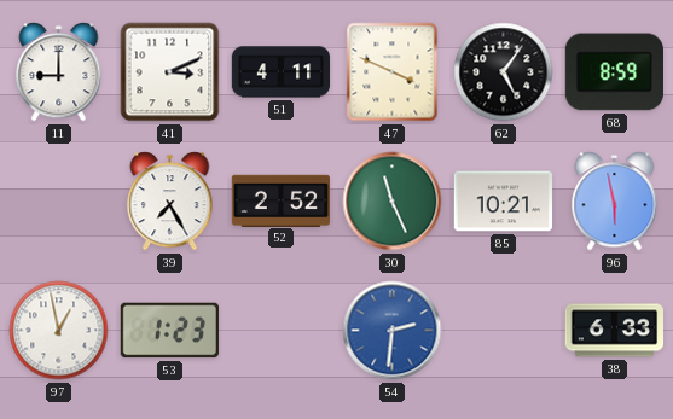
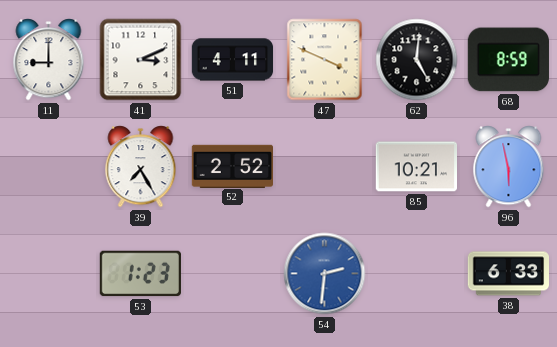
62: 5:06 -> 5:01
30: 11:26 -> none
97: 12:58 -> none
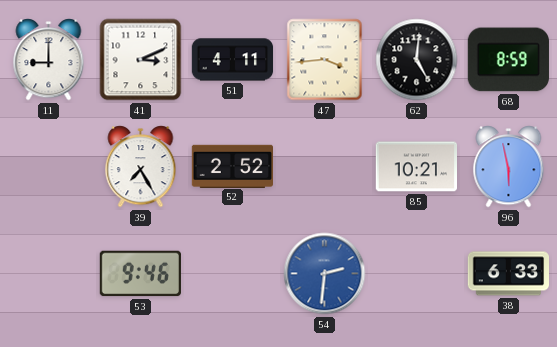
47: 3:49 -> 3:44
53: 1:23 -> 9:46
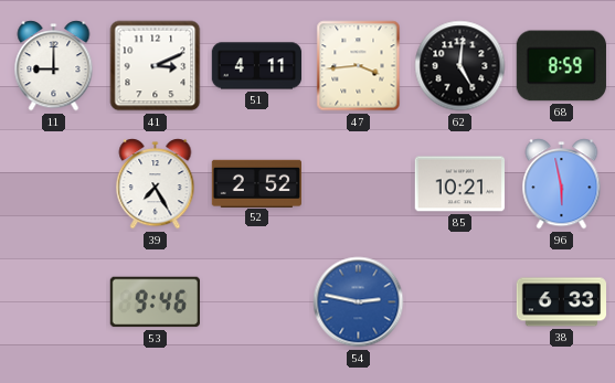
54: 2:31 -> 2:47
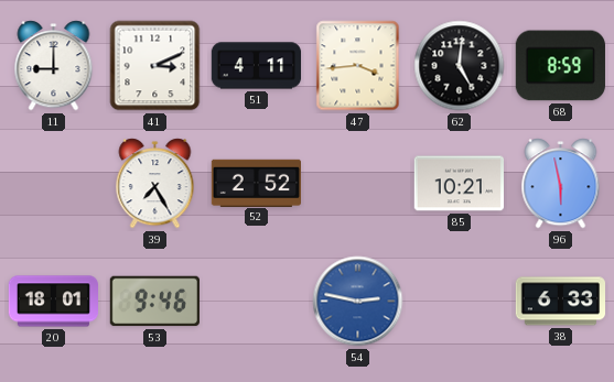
20: none -> 18:01
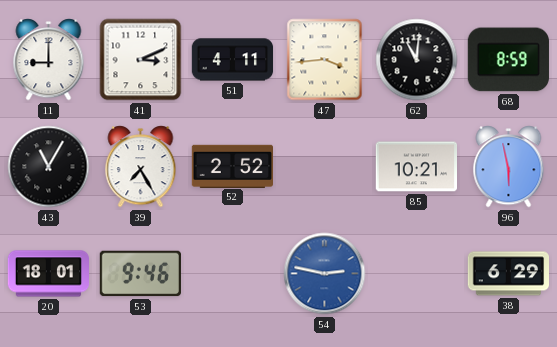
62: 5:01 -> 11:01
43: none -> 11:05
38: 6:33 -> 6:29
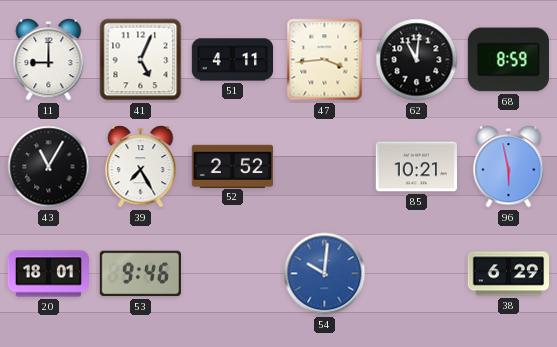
41: 3:11 -> 5:04
54: 2:47 -> 10:01
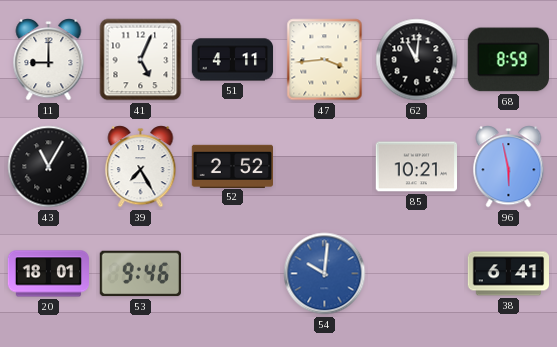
38: 6:29 -> 6:41
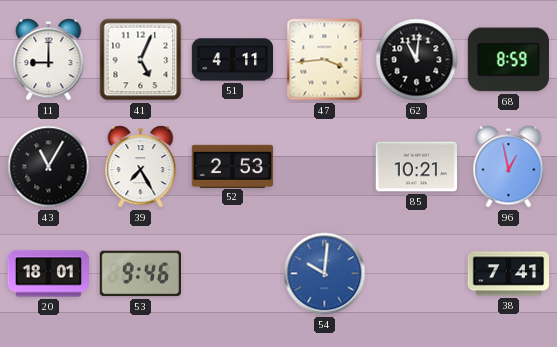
52: 2:52 -> 2:53
96: 5:58 -> 12:58
38: 6:41 -> 7:41
